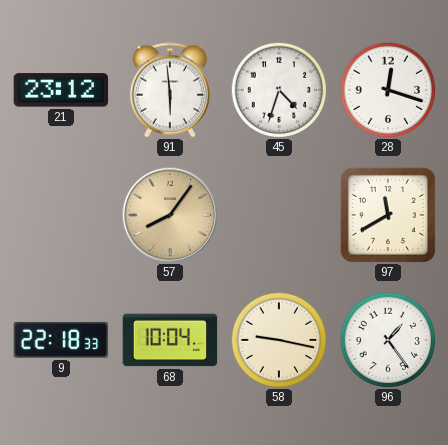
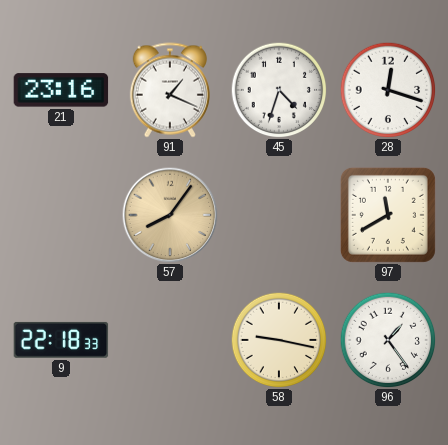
21: 23:12 -> 23:16
91: 5:59 -> 1:19
68: 10:04 -> none
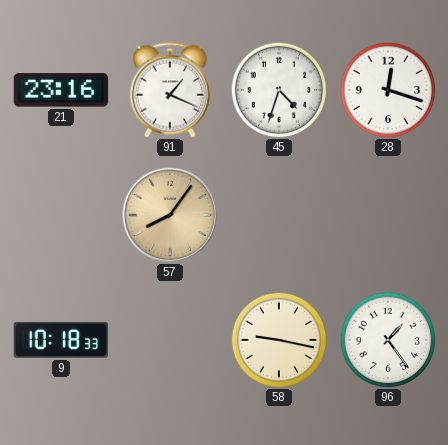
97: 11:40 -> none
9: 22:18 -> 10:18
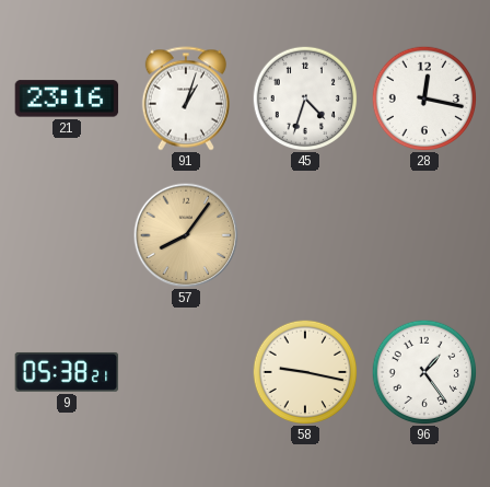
91: 1:19 -> 1:03
28: 12:18 -> 12:17
9: 10:18 -> 05:38
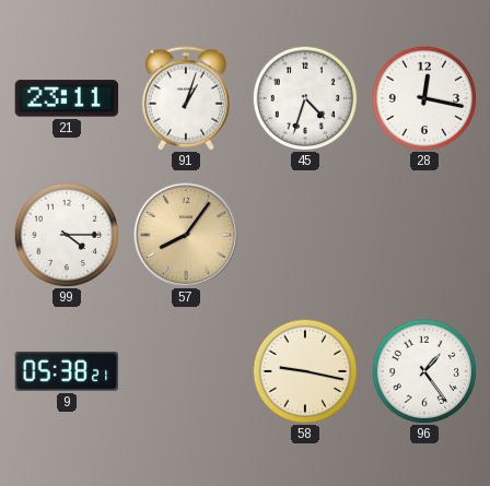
21: 23:16 -> 23:11
99: none -> 4:15
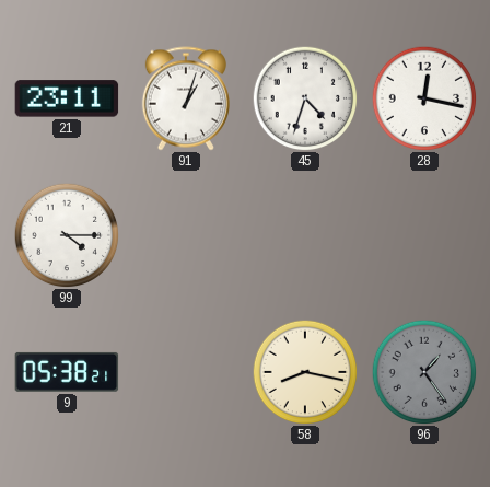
57: 8:06 -> none
58: 9:17 -> 8:17
96 dial: white -> grey
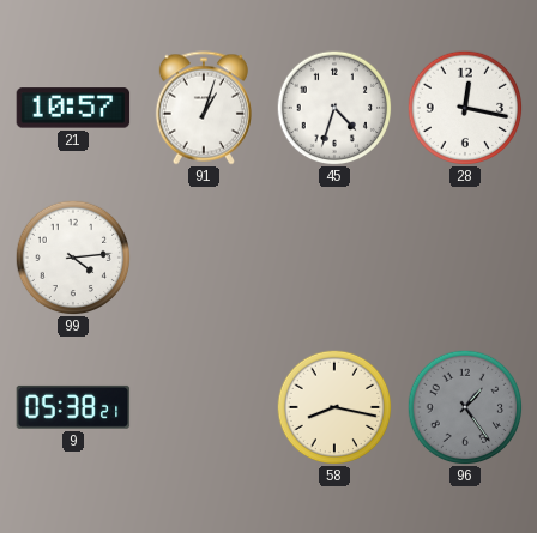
21: 23:11 -> 10:57
99: 4:15 -> 4:14
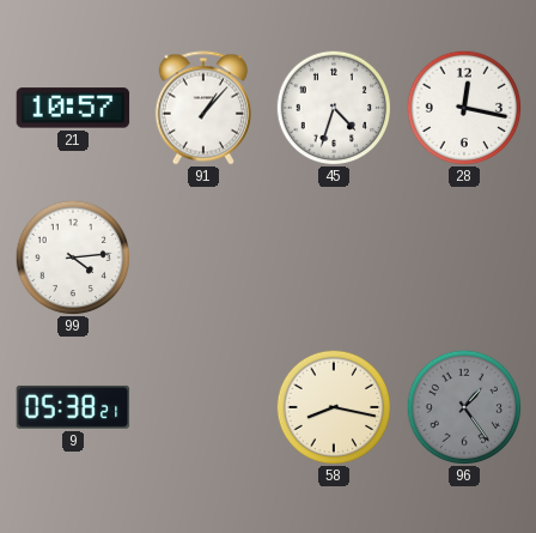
91: 1:03 -> 1:07
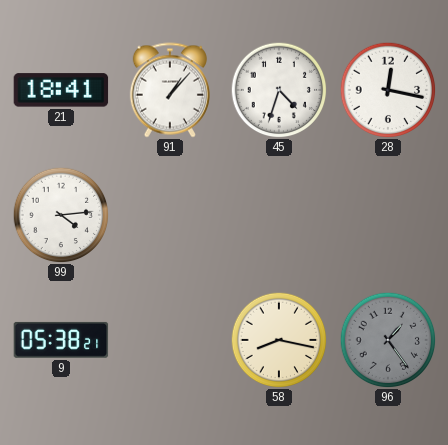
21: 10:57 -> 18:41
